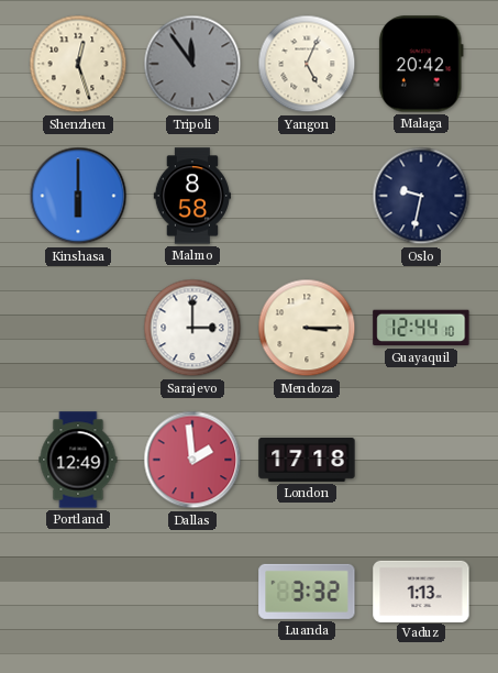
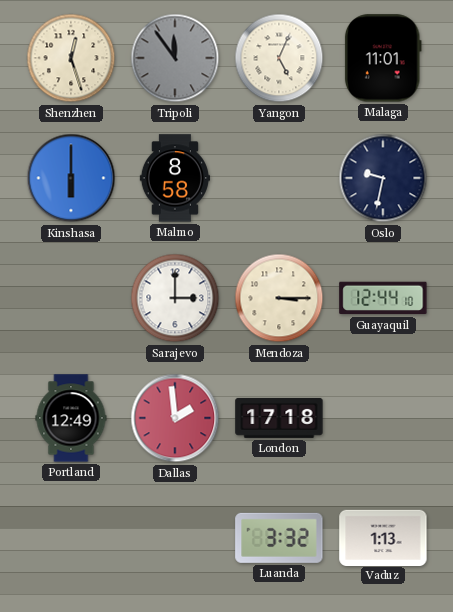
Malaga: 20:42 -> 11:01
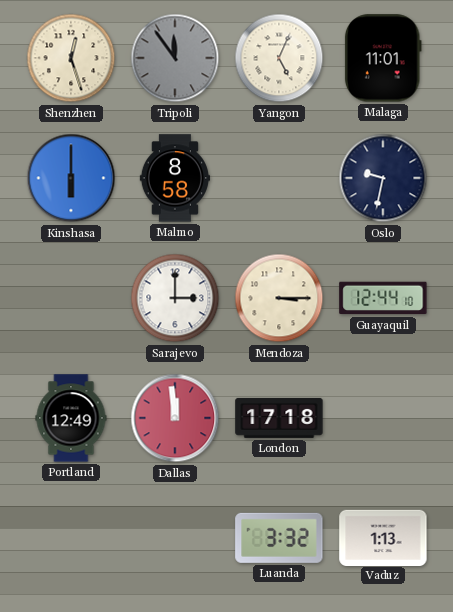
Dallas: 1:59 -> 11:59
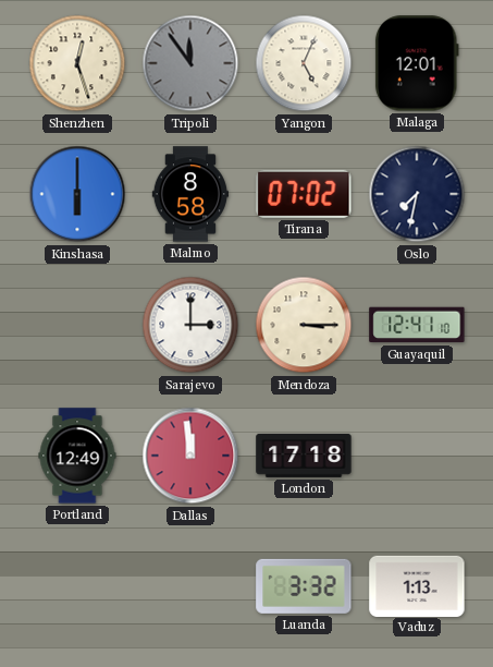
Malaga: 11:01 -> 12:01
Tirana: none -> 07:02
Oslo: 9:32 -> 7:32
Guayaquil: 12:44 -> 12:41
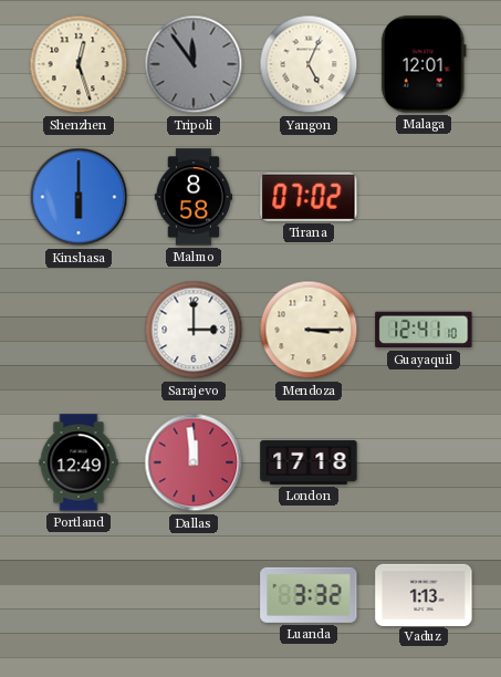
Oslo: 7:32 -> none
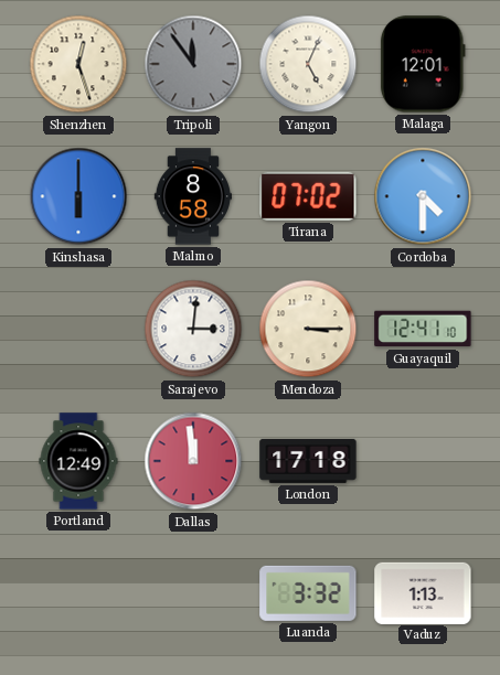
Cordoba: none -> 4:30
Sarajevo: 3:00 -> 3:01
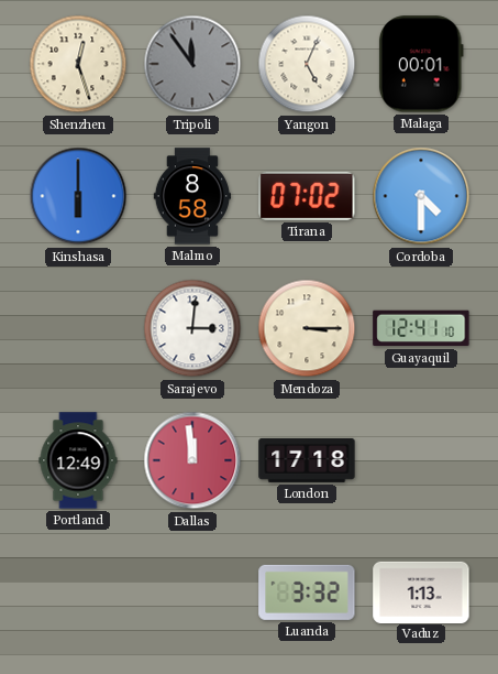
Malaga: 12:01 -> 00:01
